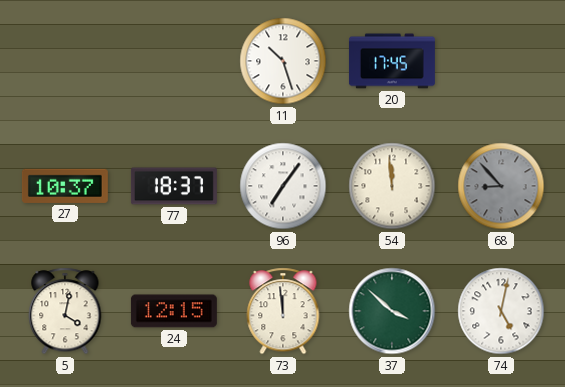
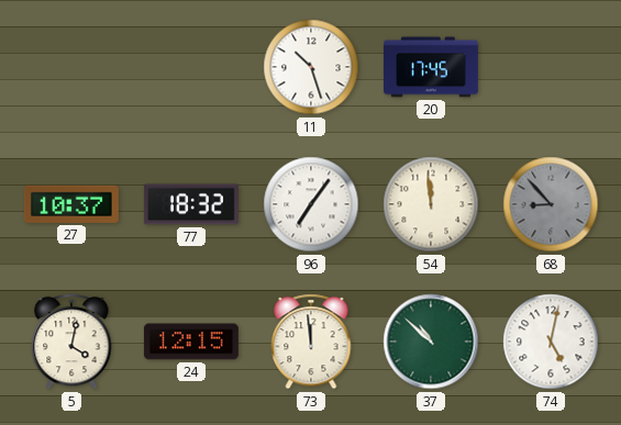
77: 18:37 -> 18:32
37: 3:52 -> 10:52
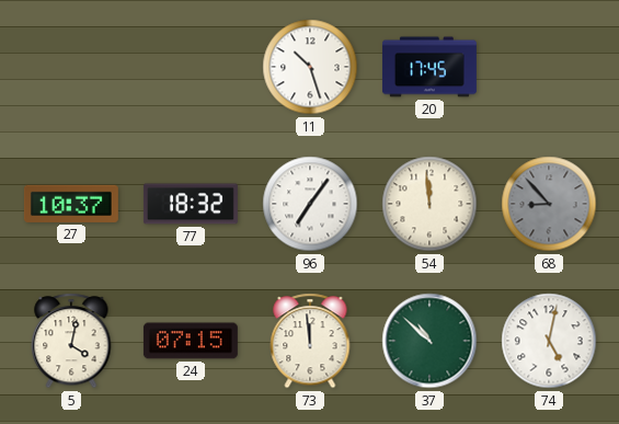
24: 12:15 -> 07:15
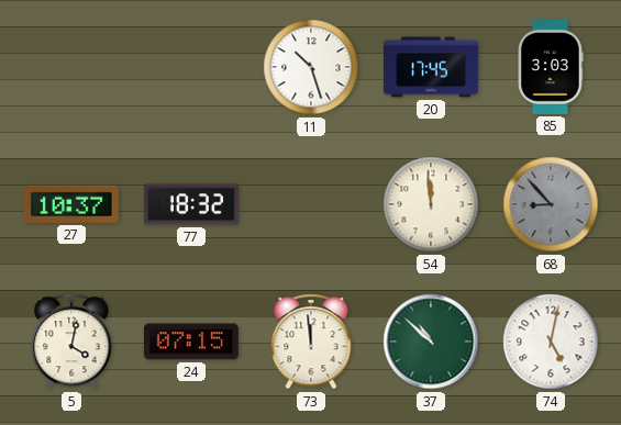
85: none -> 3:03
96: 7:06 -> none
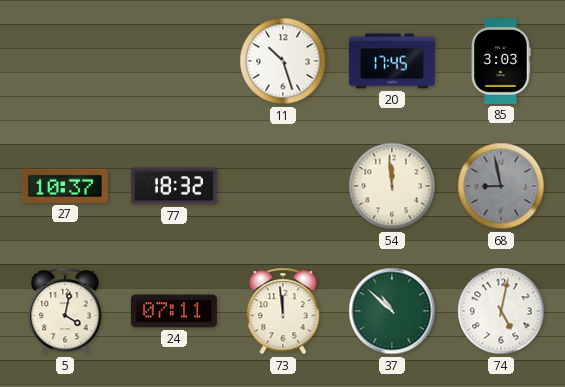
68: 8:53 -> 8:58
24: 07:15 -> 07:11
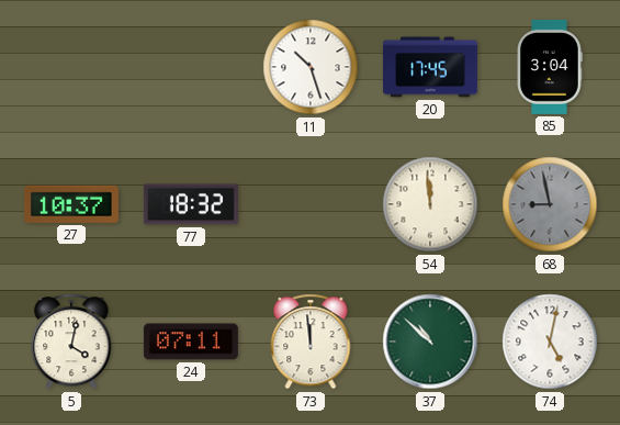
85: 3:03 -> 3:04
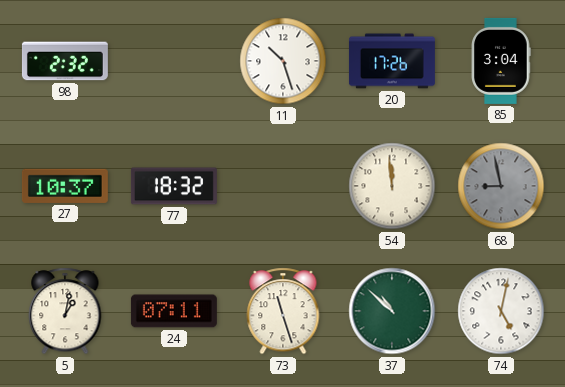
98: none -> 2:32
20: 17:45 -> 17:26
5: 4:02 -> 1:02
73: 11:59 -> 11:27
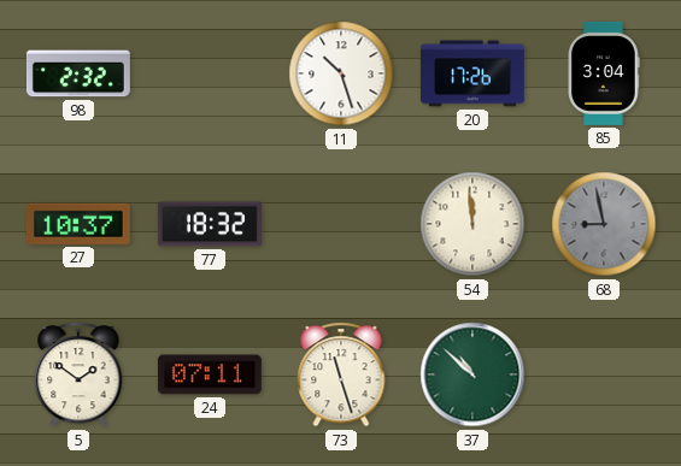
5: 1:02 -> 1:51
74: 5:02 -> none
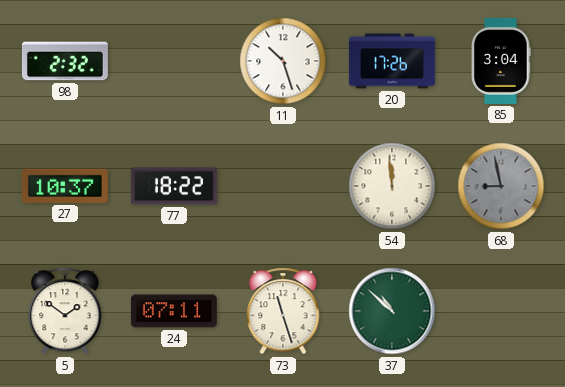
77: 18:32 -> 18:22
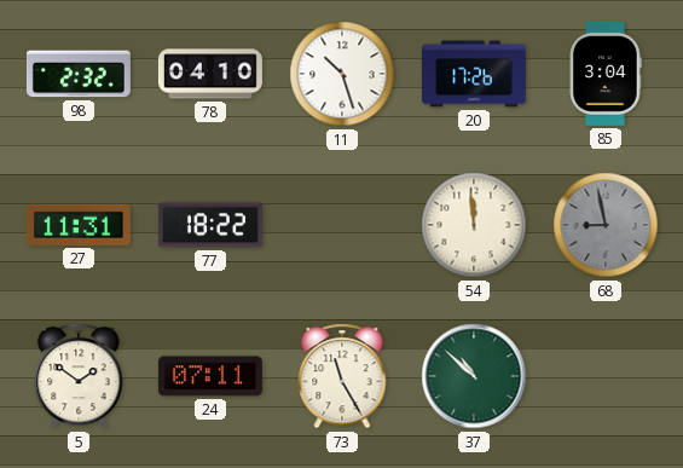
78: none -> 04:10
27: 10:37 -> 11:31
73: 11:27 -> 11:25
